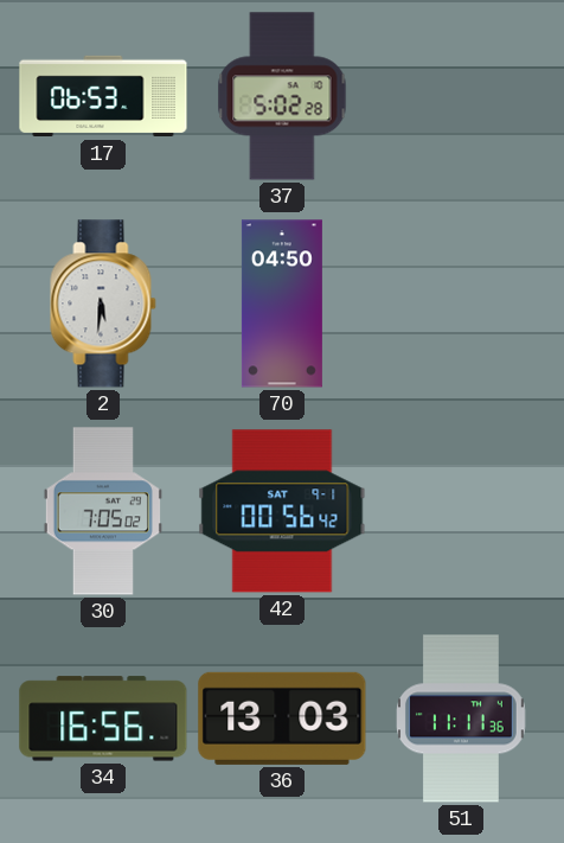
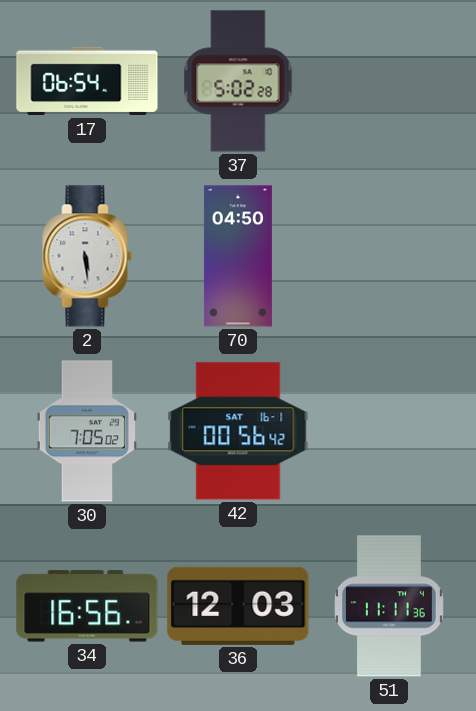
17: 06:53 -> 06:54
2: 5:31 -> 5:29
42 date: SAT 9-1 -> SAT 16-1
36: 13:03 -> 12:03
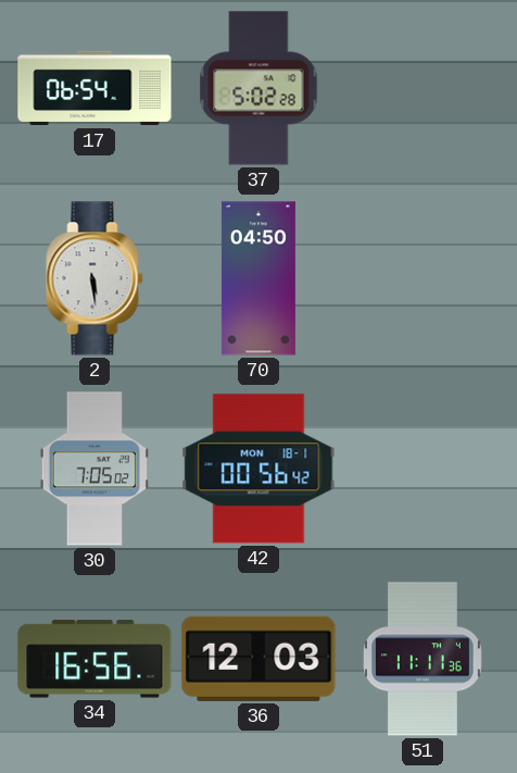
42 date: SAT 16-1 -> MON 18-1
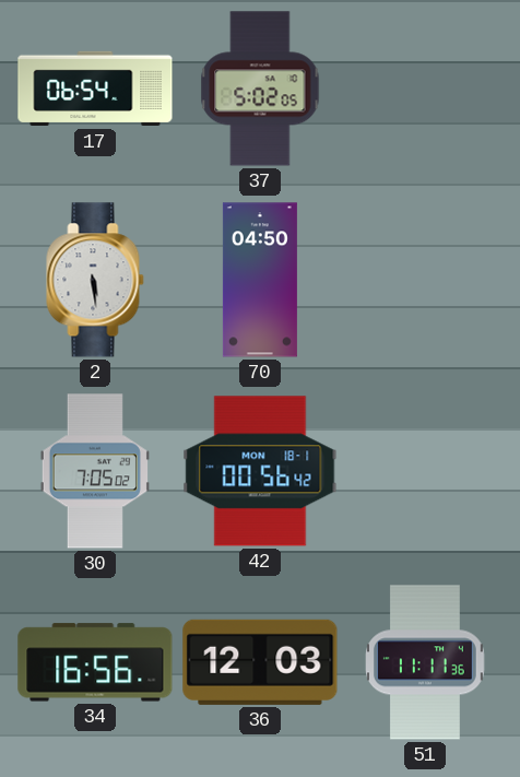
37: 5:02:28 -> 5:02:05
